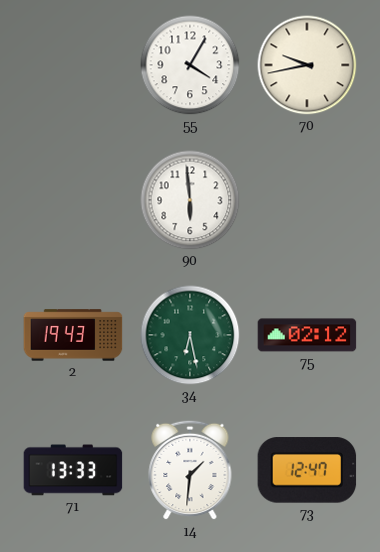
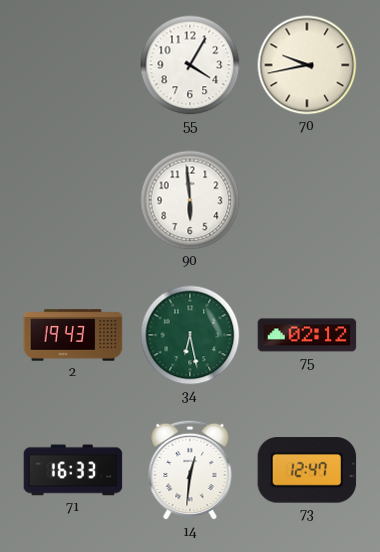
71: 13:33 -> 16:33
14: 1:31 -> 12:31
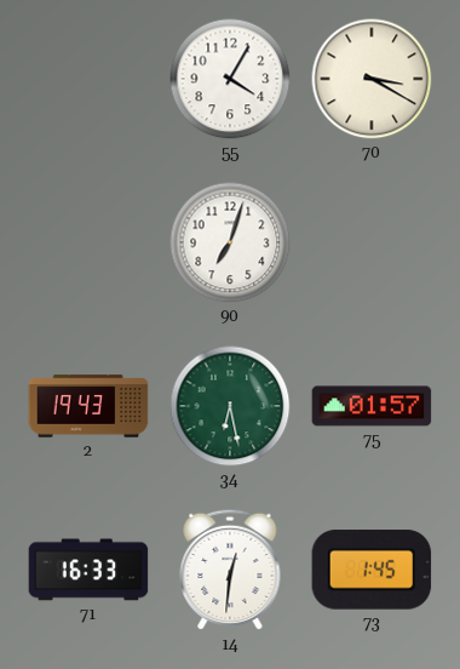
70: 9:43 -> 3:20
90: 5:59 -> 7:03
75: 02:12 -> 01:57
73: 12:47 -> 1:45
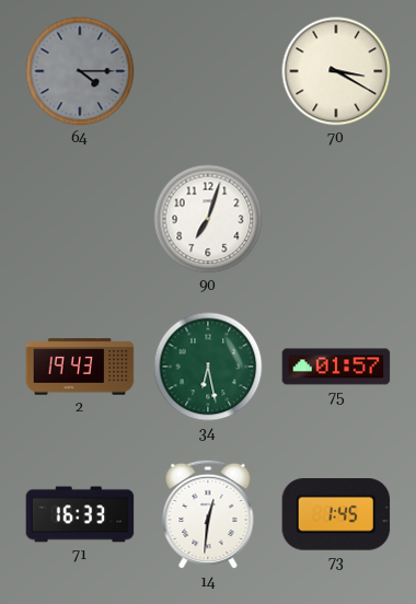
64: none -> 4:15
55: 4:05 -> none
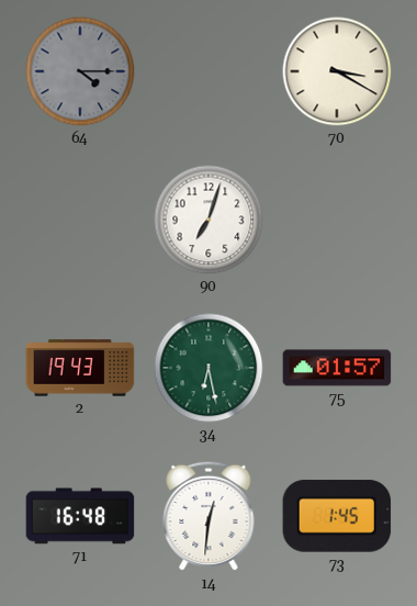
71: 16:33 -> 16:48
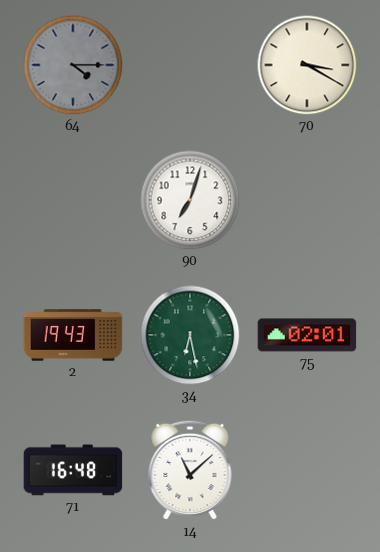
75: 01:57 -> 02:01
14: 12:31 -> 11:08
73: 1:45 -> none
